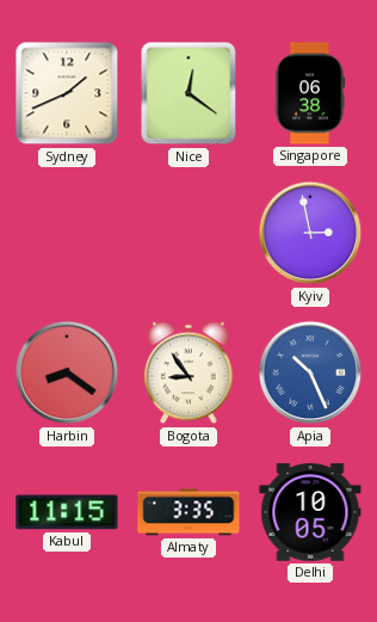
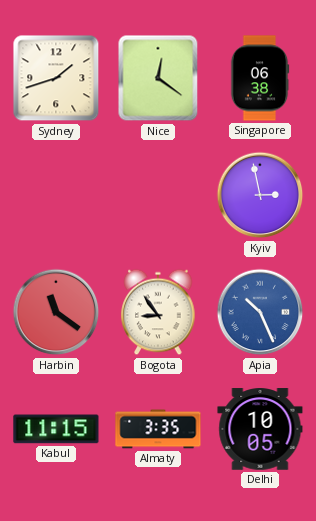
Sydney: 1:41 -> 1:42
Harbin: 8:21 -> 11:21
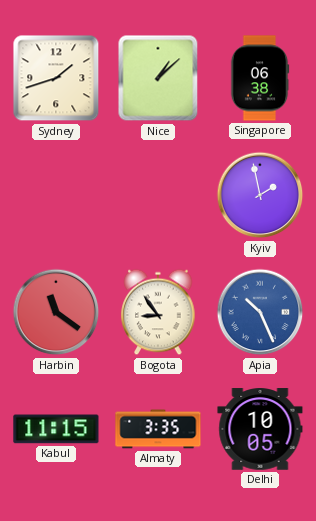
Nice: 12:21 -> 1:08
Kyiv: 2:58 -> 1:58
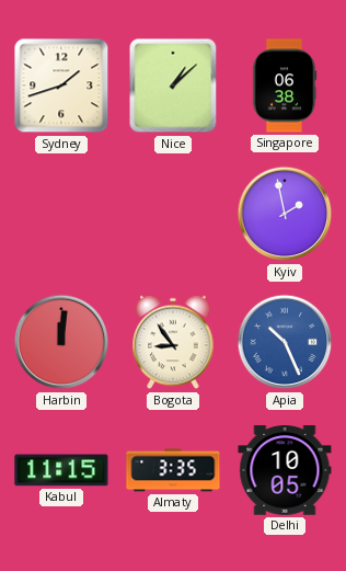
Harbin: 11:21 -> 12:01
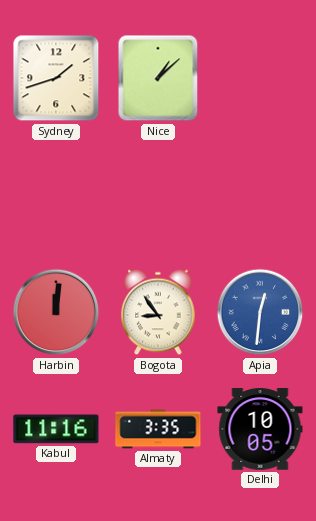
Singapore: 06:38 -> none
Kyiv: 1:58 -> none
Apia: 10:26 -> 12:31
Kabul: 11:15 -> 11:16
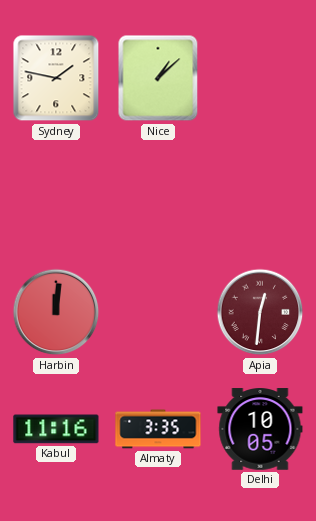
Sydney: 1:42 -> 1:47
Bogota: 8:54 -> none
Apia dial: blue -> burgundy
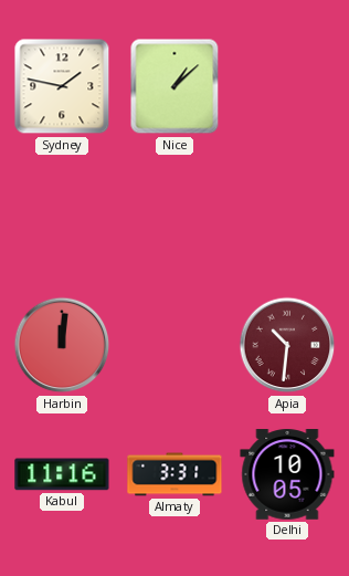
Apia: 12:31 -> 10:31
Almaty: 3:35 -> 3:31
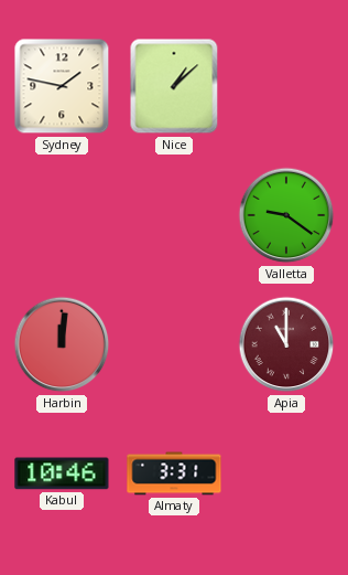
Valletta: none -> 9:21
Apia: 10:31 -> 11:00
Kabul: 11:16 -> 10:46
Delhi: 10:05 -> none
